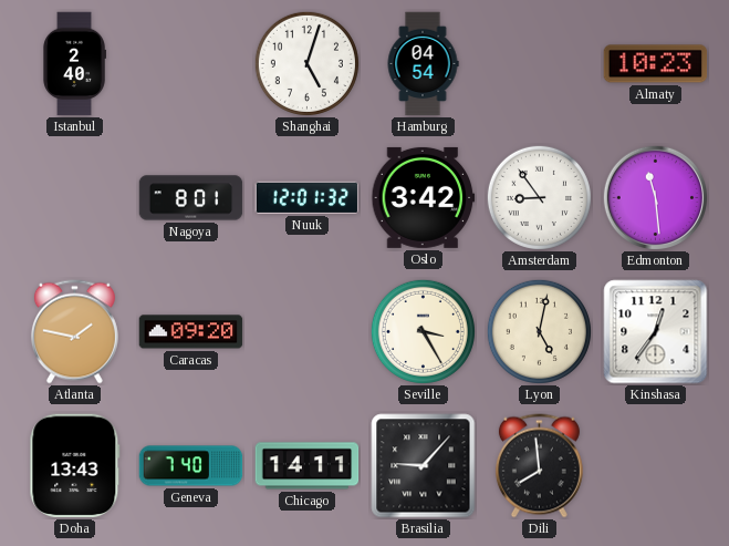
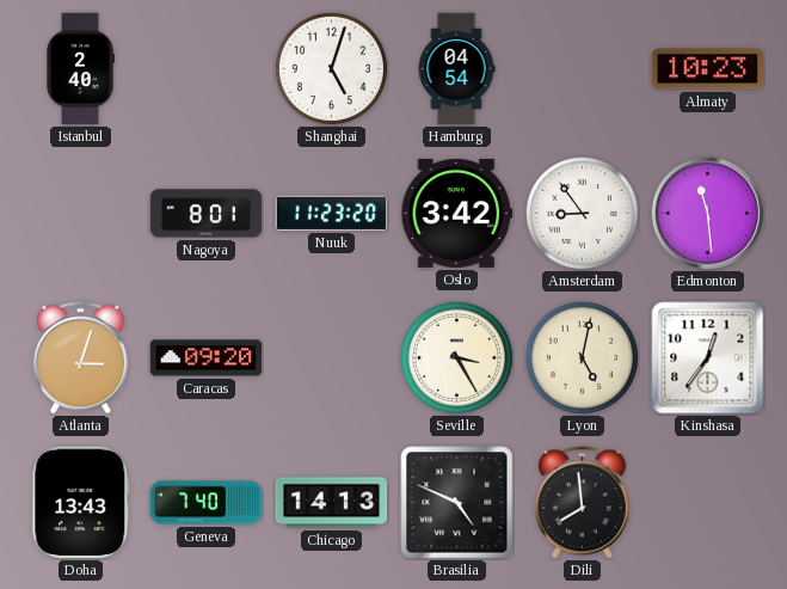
Nuuk: 12:01 -> 11:23
Atlanta: 1:47 -> 3:03
Chicago: 14:11 -> 14:13
Brasilia: 9:07 -> 4:49
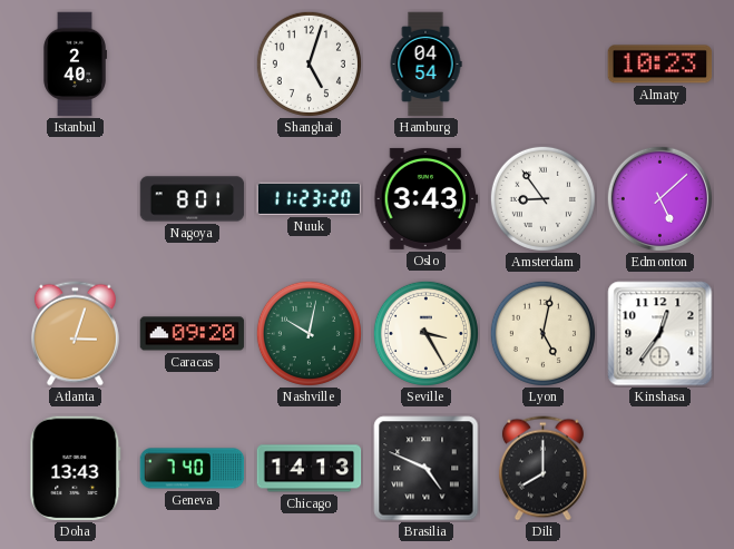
Oslo: 3:42 -> 3:43
Edmonton: 11:29 -> 5:08
Nashville: none -> 10:02
Dili: 7:59 -> 8:00
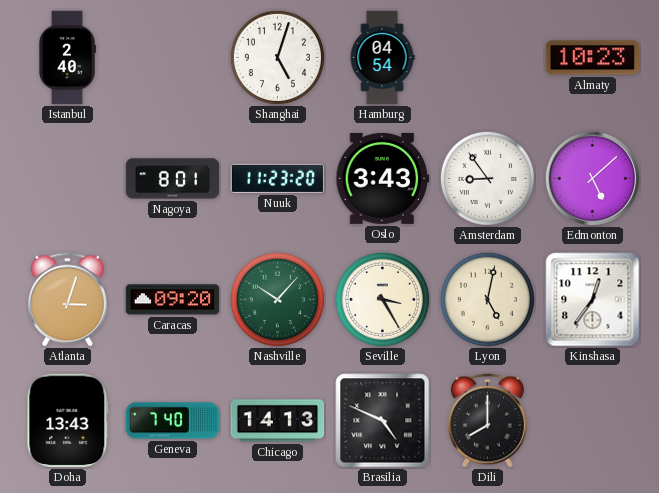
Nashville: 10:02 -> 10:07
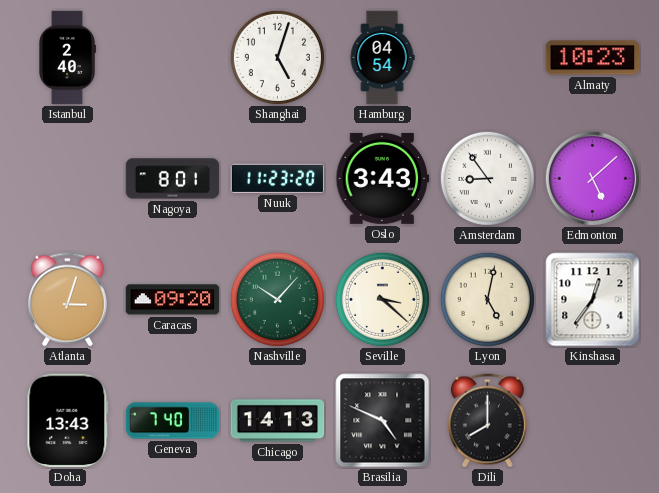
Seville: 3:25 -> 3:22
